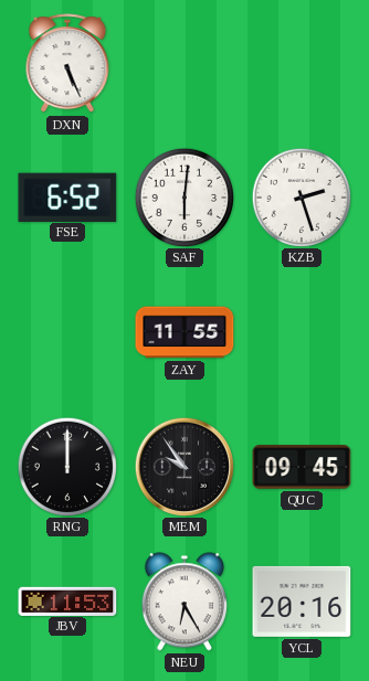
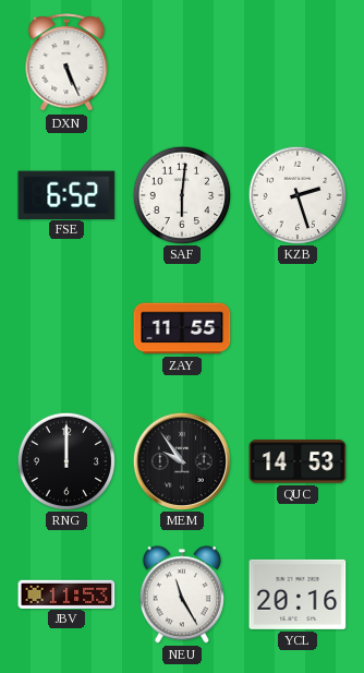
QUC: 09:45 -> 14:53
NEU: 6:25 -> 11:25
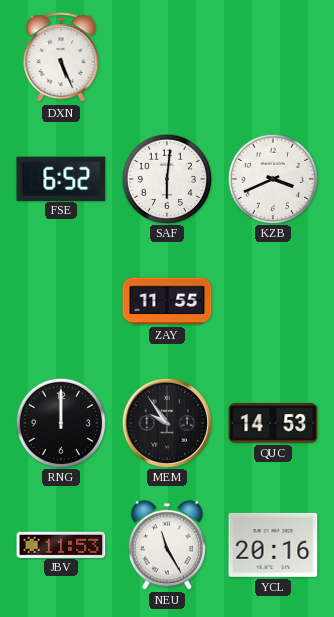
KZB: 2:27 -> 3:41
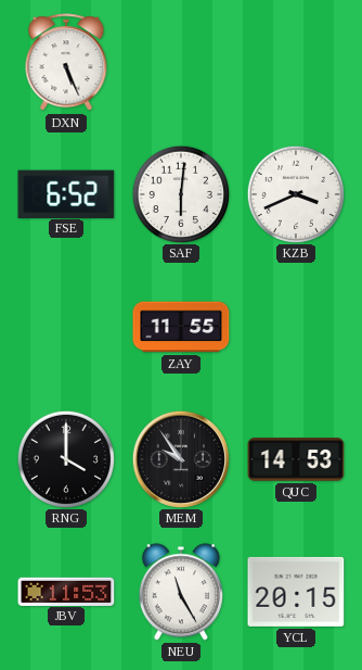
RNG: 12:00 -> 4:00
YCL: 20:16 -> 20:15
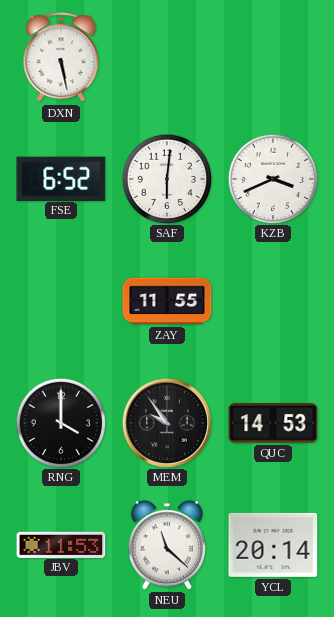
DXN: 5:26 -> 5:28
NEU: 11:25 -> 11:22
YCL: 20:15 -> 20:14
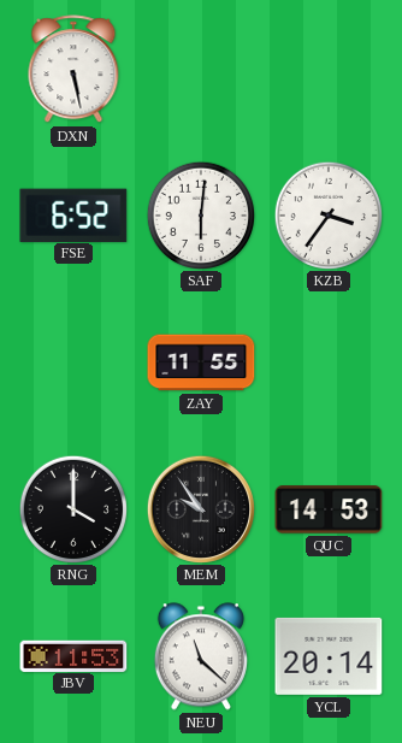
KZB: 3:41 -> 3:36
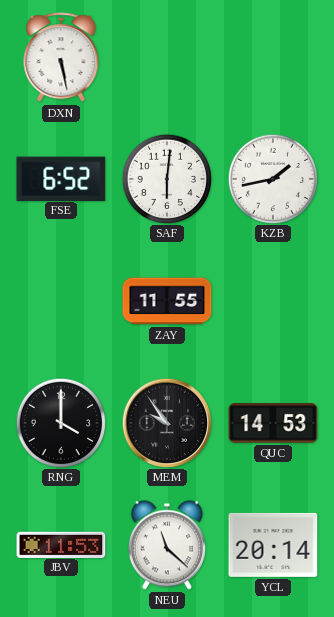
KZB: 3:36 -> 1:43
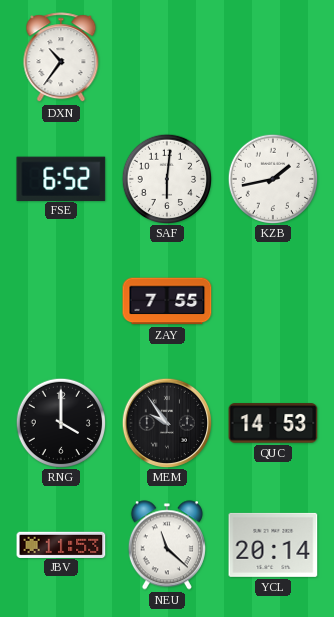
DXN: 5:28 -> 10:36
ZAY: 11:55 -> 7:55
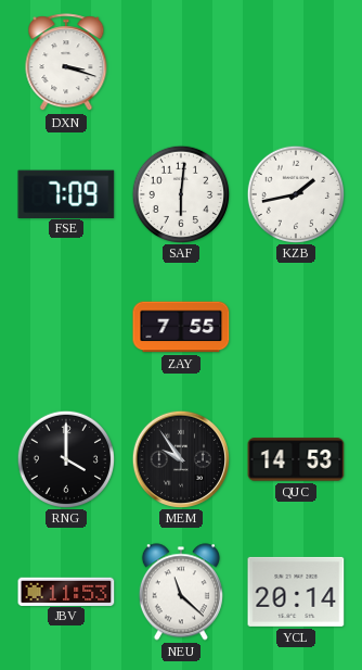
DXN: 10:36 -> 3:18
FSE: 6:52 -> 7:09
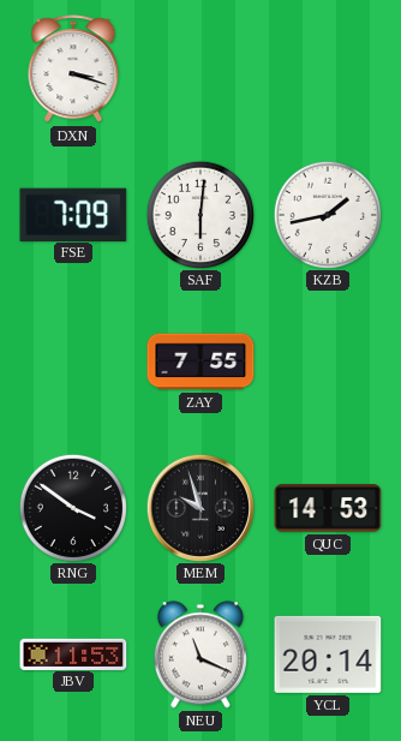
RNG: 4:00 -> 3:51
MEM: 9:54 -> 9:57
NEU: 11:22 -> 11:19
